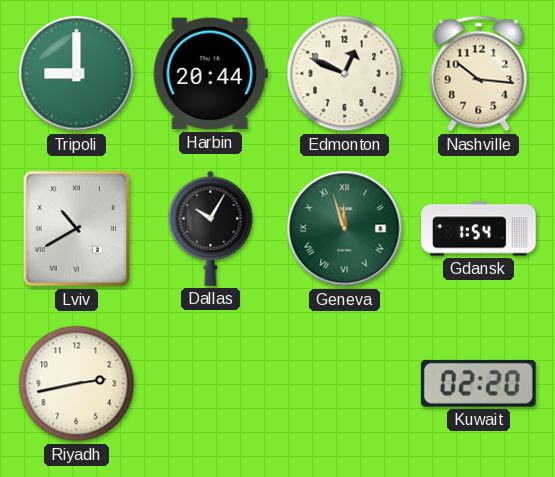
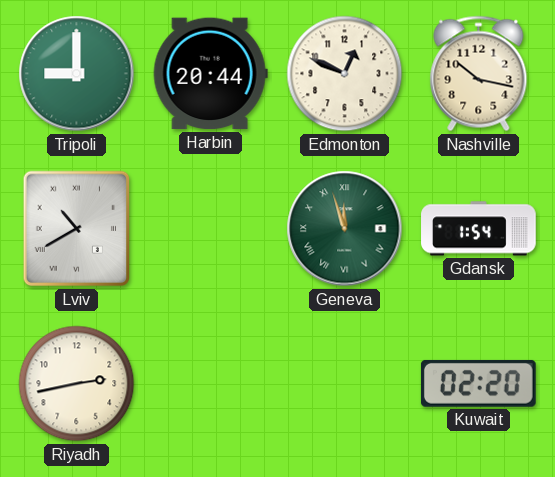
Nashville: 10:16 -> 10:17
Dallas: 10:05 -> none
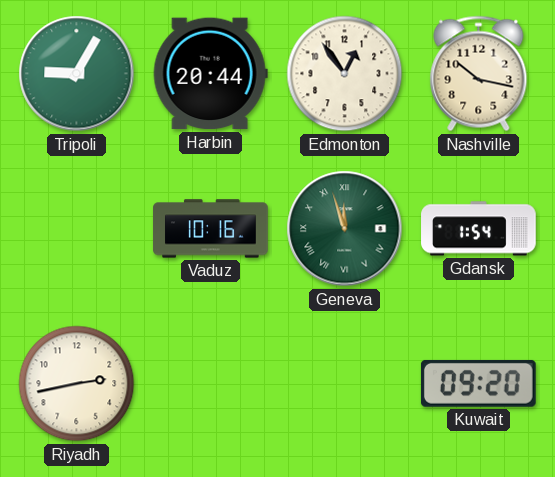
Tripoli: 9:00 -> 9:05
Edmonton: 12:49 -> 12:54
Lviv: 10:40 -> none
Vaduz: none -> 10:16
Kuwait: 02:20 -> 09:20
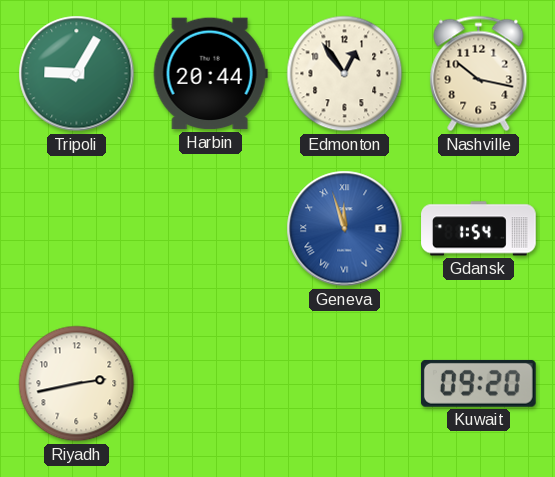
Vaduz: 10:16 -> none
Geneva dial: green -> blue
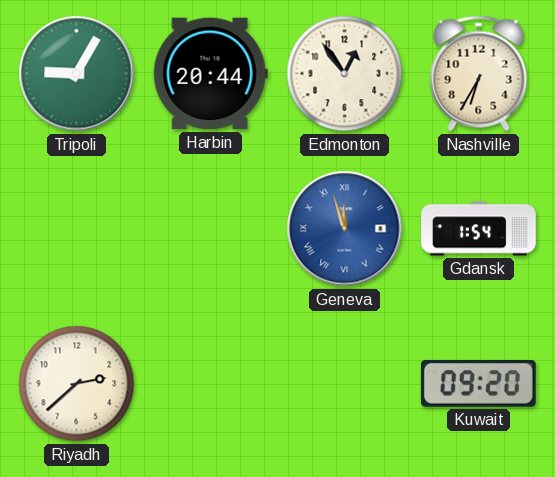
Nashville: 10:17 -> 6:35
Riyadh: 2:43 -> 2:38
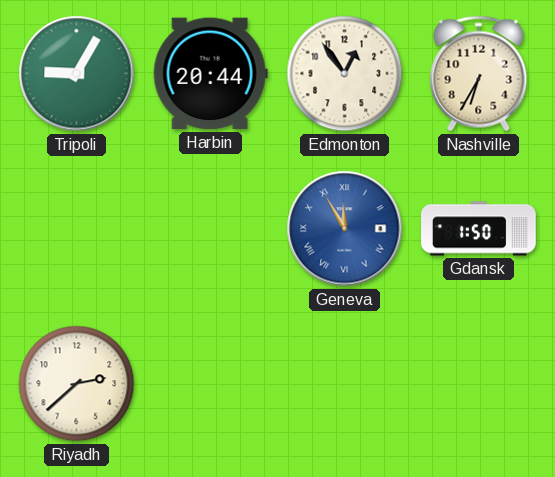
Geneva: 11:57 -> 11:55
Gdansk: 1:54 -> 1:50
Kuwait: 09:20 -> none
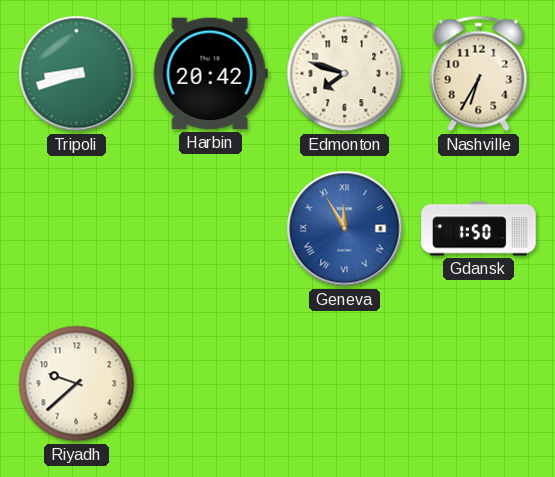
Tripoli: 9:05 -> 8:42
Harbin: 20:44 -> 20:42
Edmonton: 12:54 -> 7:48
Riyadh: 2:38 -> 9:38
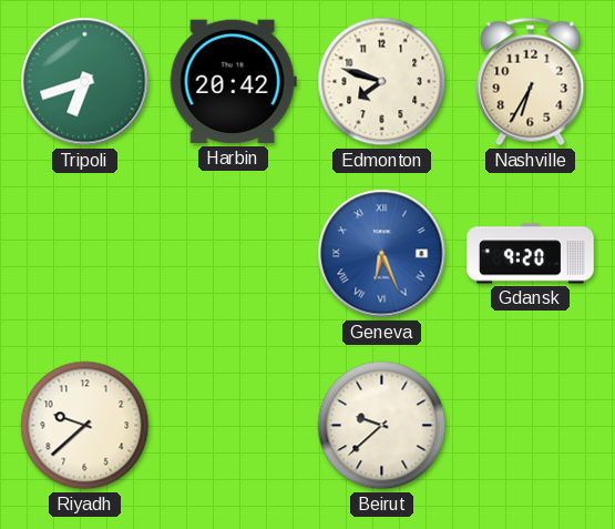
Tripoli: 8:42 -> 6:42
Geneva: 11:55 -> 6:26
Gdansk: 1:50 -> 9:20
Beirut: none -> 9:38
